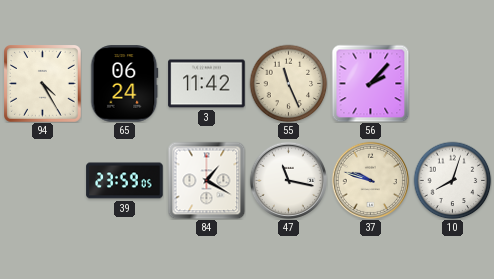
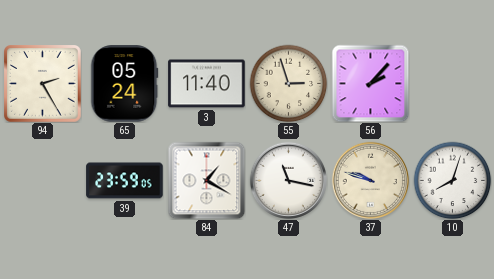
94: 4:25 -> 2:25
65: 06:24 -> 05:24
3: 11:42 -> 11:40
55: 11:26 -> 2:57
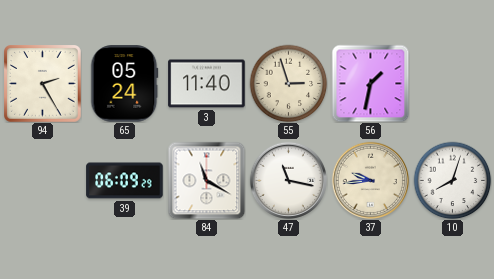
56: 2:07 -> 1:32
39: 23:59 -> 06:09
84: 1:20 -> 11:20
37: 9:48 -> 9:44
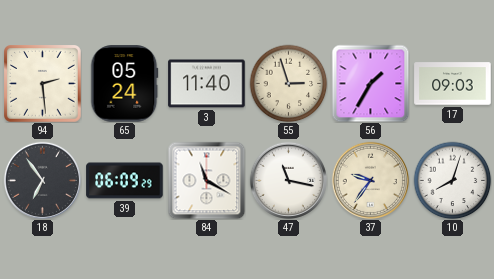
94: 2:25 -> 2:29
56: 1:32 -> 1:35
17: none -> 09:03
18: none -> 6:54
37: 9:44 -> 9:36
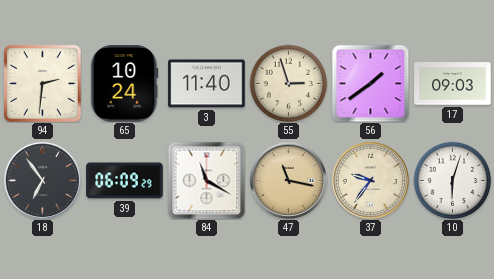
94: 2:29 -> 2:31
65: 05:24 -> 10:24
56: 1:35 -> 1:39
47 dial: white -> champagne
10: 8:03 -> 6:03
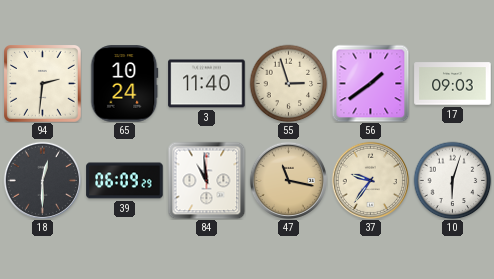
18: 6:54 -> 12:30
84: 11:20 -> 10:59
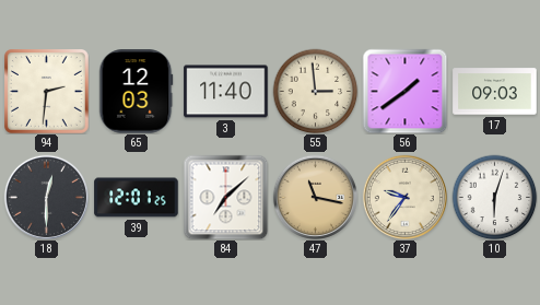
65: 10:24 -> 12:03
55: 2:57 -> 2:59
39: 06:09 -> 12:01
84: 10:59 -> 7:08
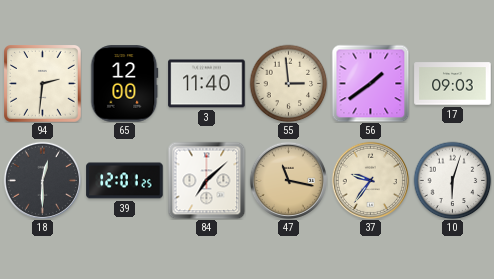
65: 12:03 -> 12:00
